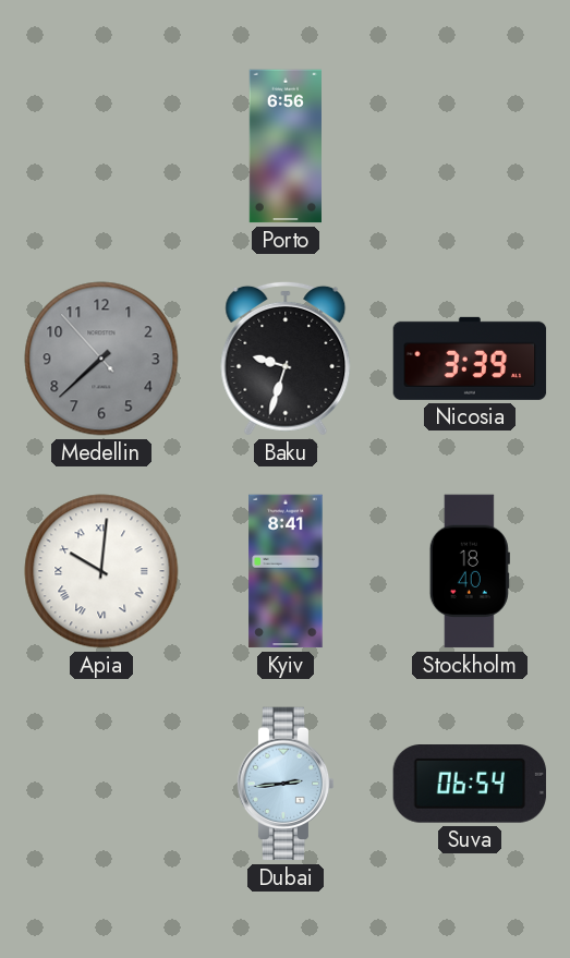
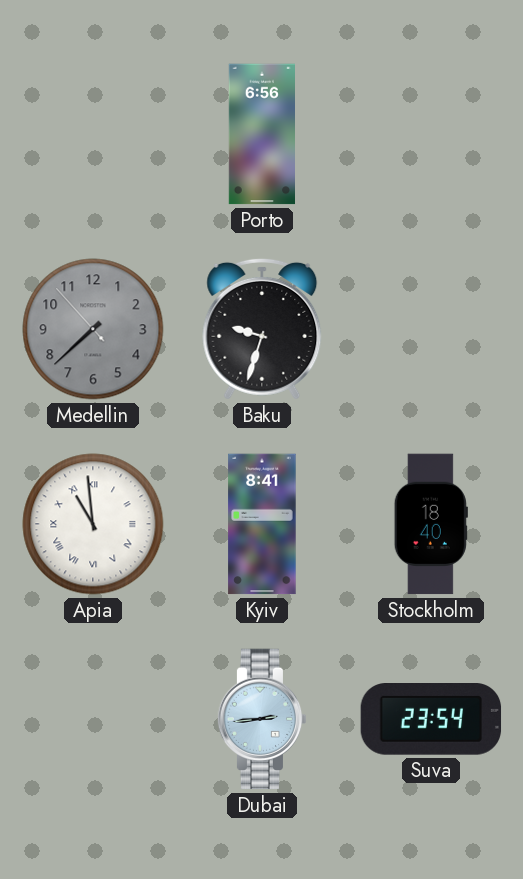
Nicosia: 3:39 -> none
Apia: 10:01 -> 10:59
Suva: 06:54 -> 23:54
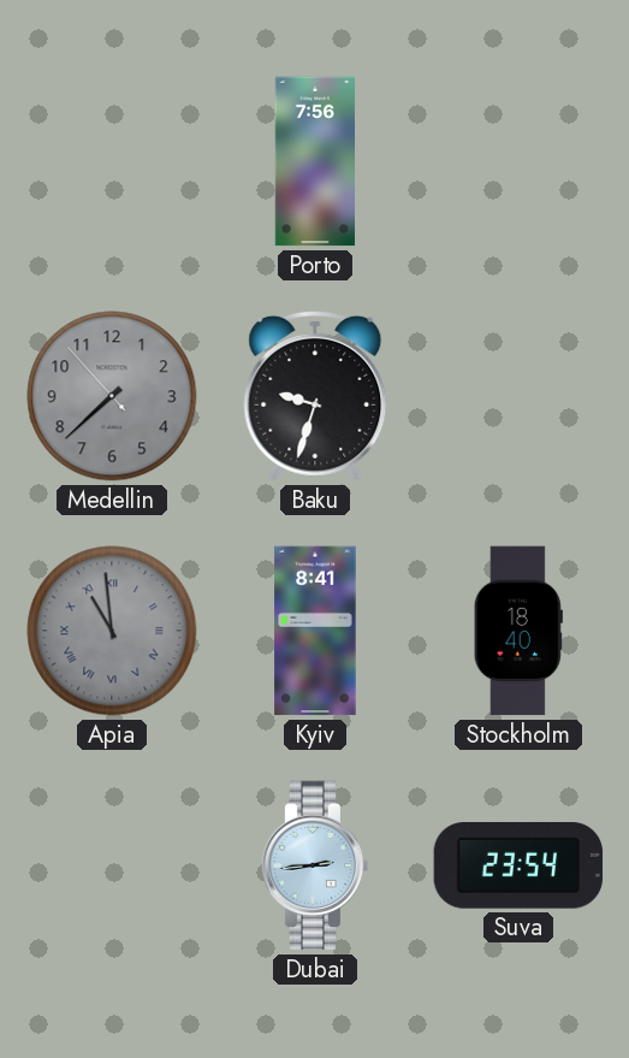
Porto: 6:56 -> 7:56
Apia dial: white -> grey
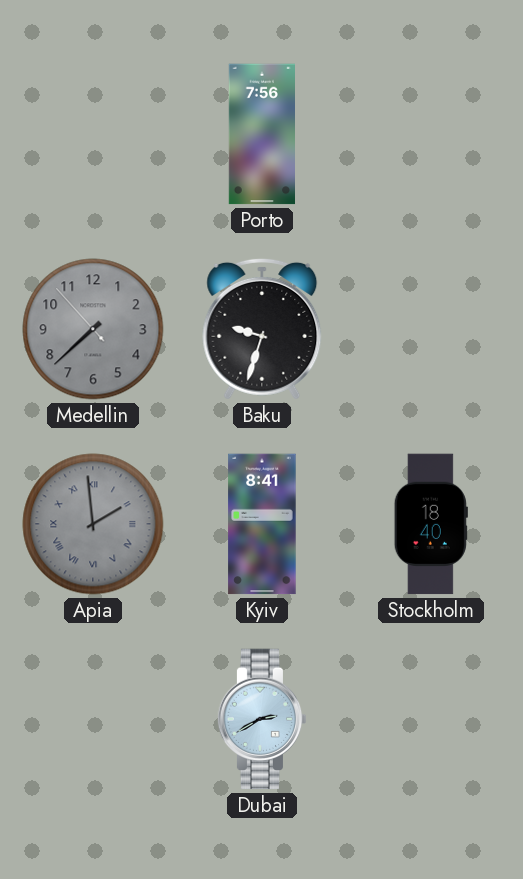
Apia: 10:59 -> 1:59
Dubai: 2:44 -> 2:40
Suva: 23:54 -> none
